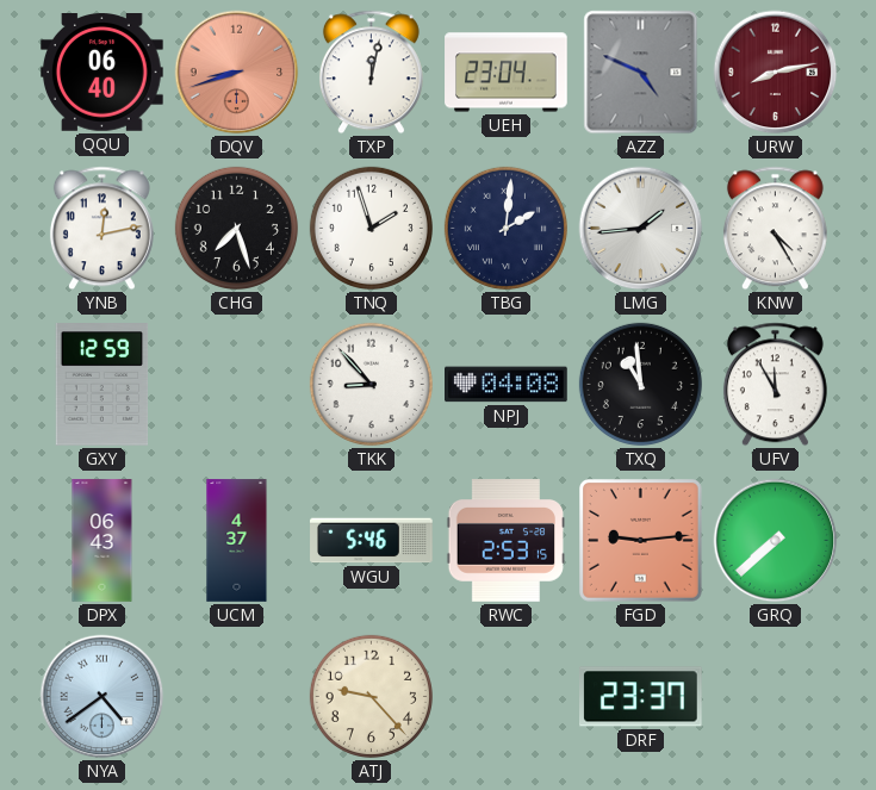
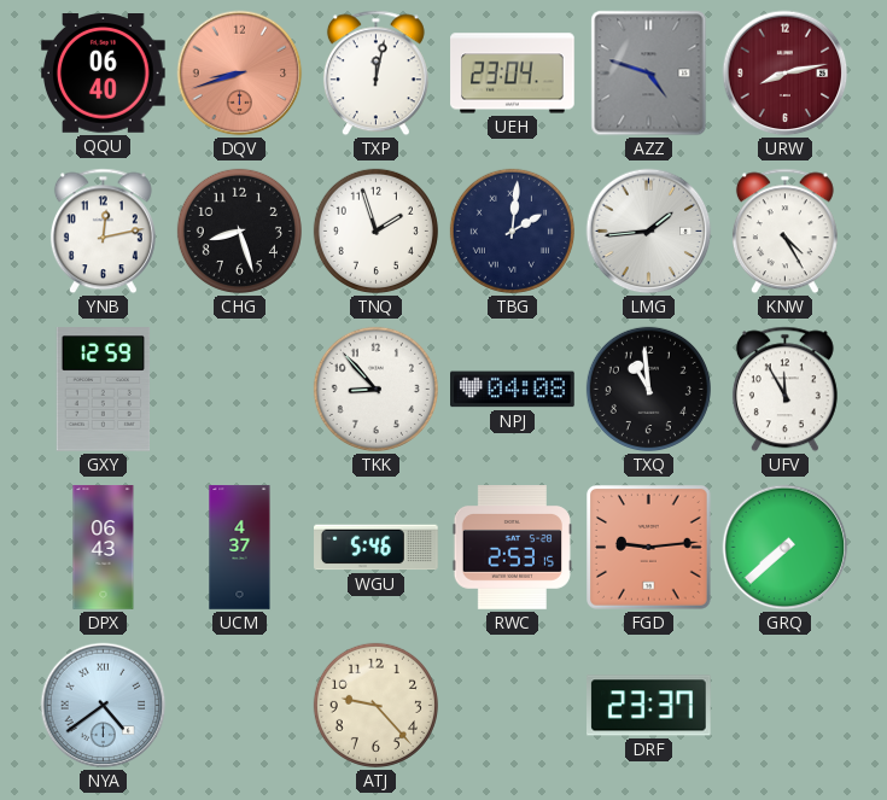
AZZ: 4:49 -> 4:48
CHG: 7:27 -> 8:27
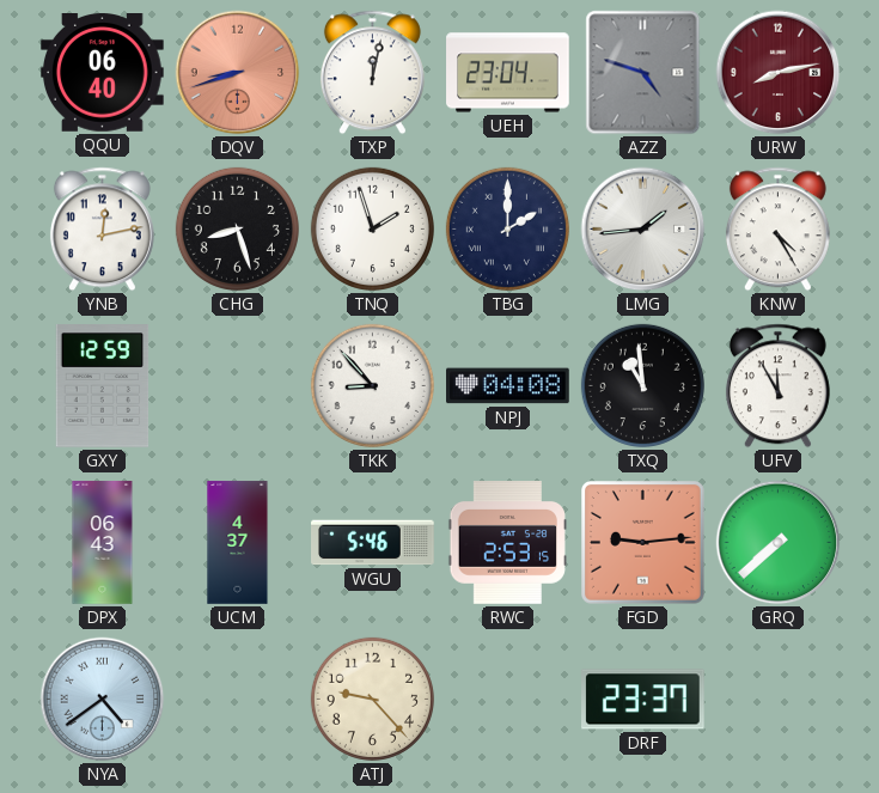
TBG: 2:01 -> 2:00
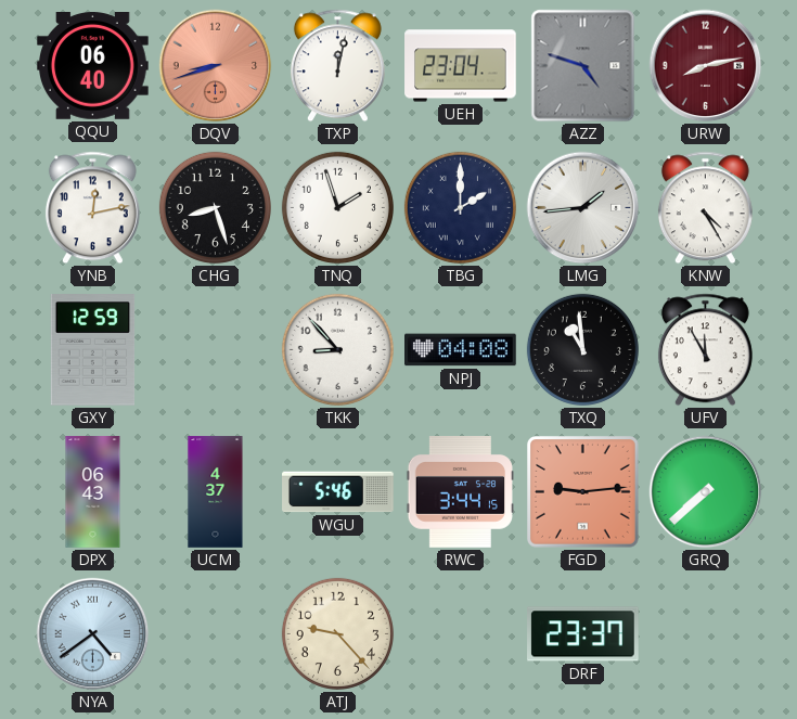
RWC: 2:53 -> 3:44
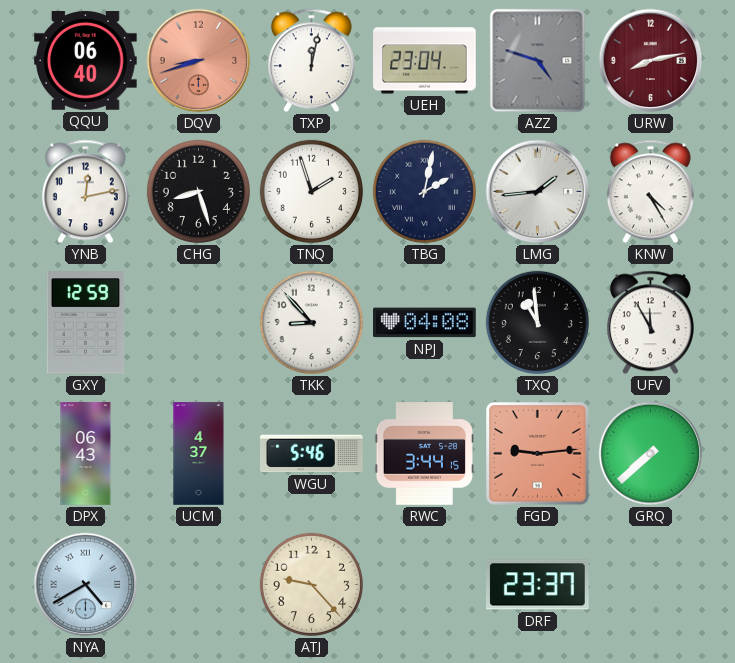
TBG: 2:00 -> 2:02
NYA: 4:39 -> 4:40
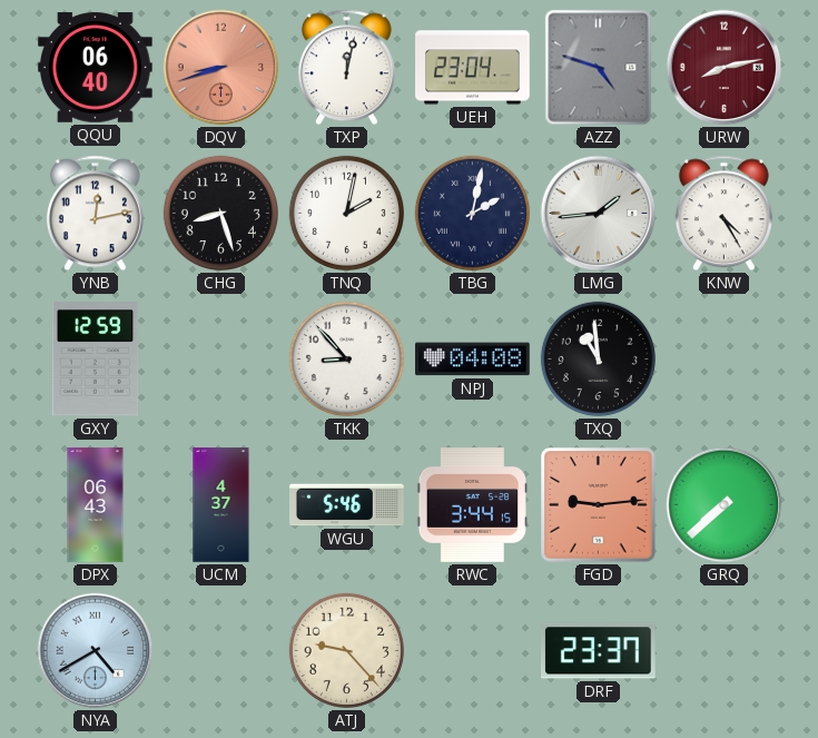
TNQ: 1:57 -> 2:02
UFV: 11:55 -> none
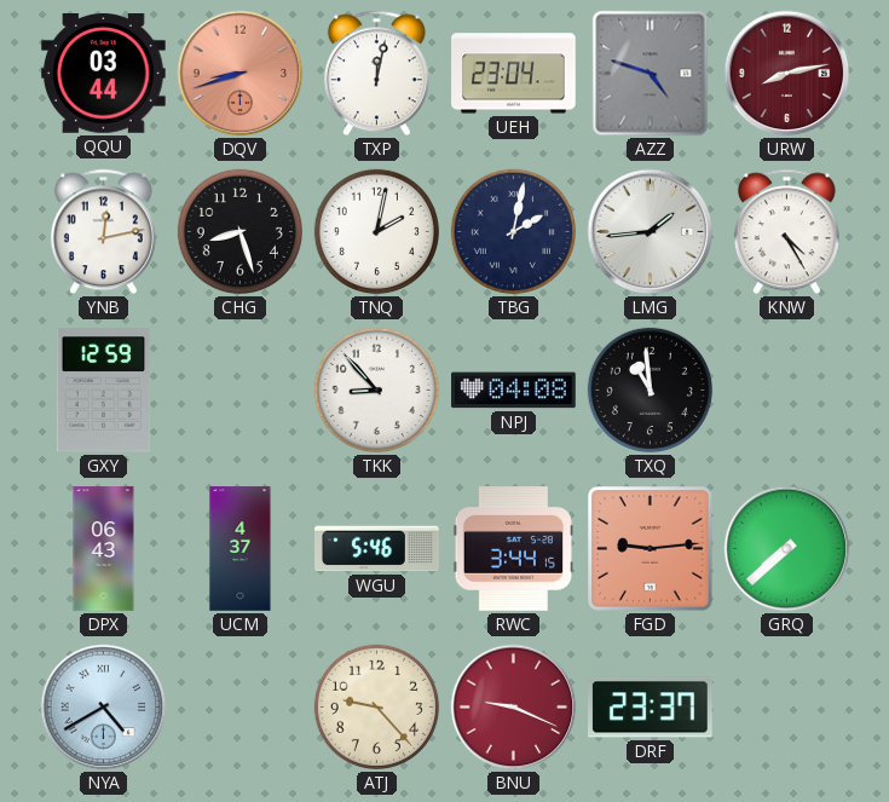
QQU: 06:40 -> 03:44
BNU: none -> 9:19
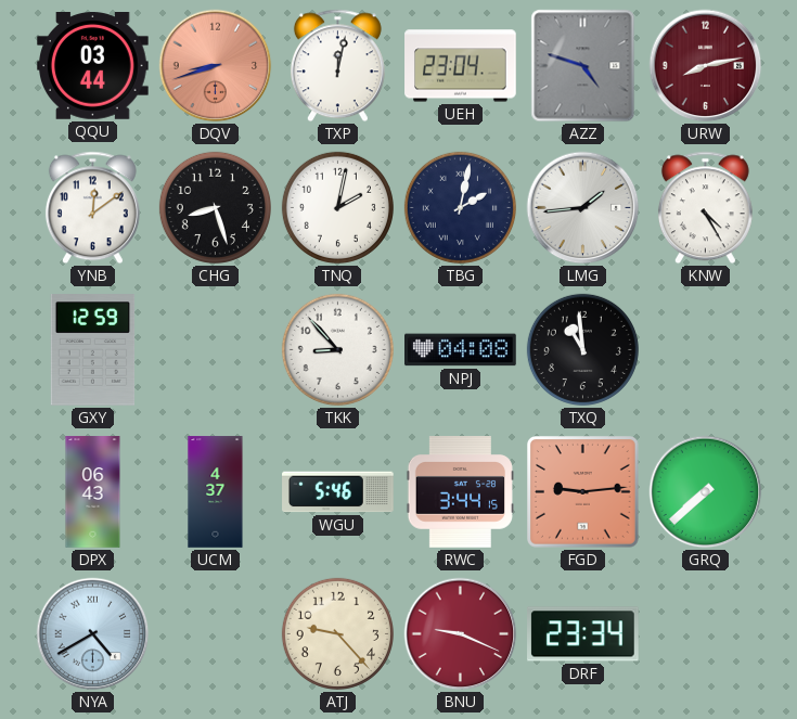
YNB: 12:13 -> 12:09
DRF: 23:37 -> 23:34
